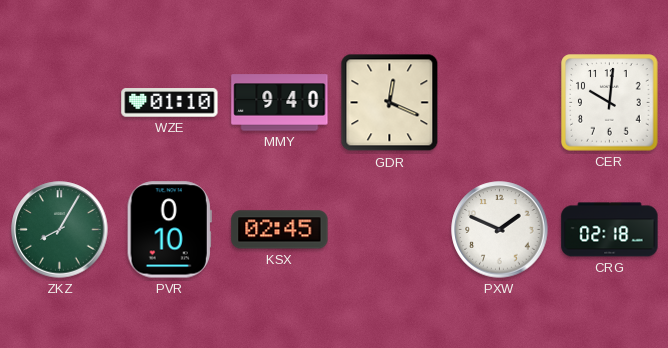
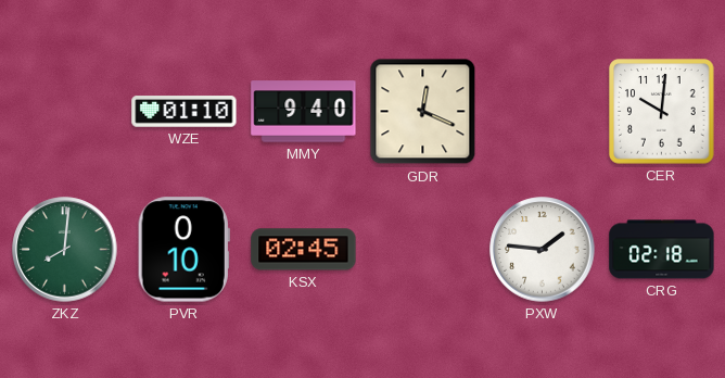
ZKZ: 8:05 -> 8:01
PXW: 1:49 -> 1:46
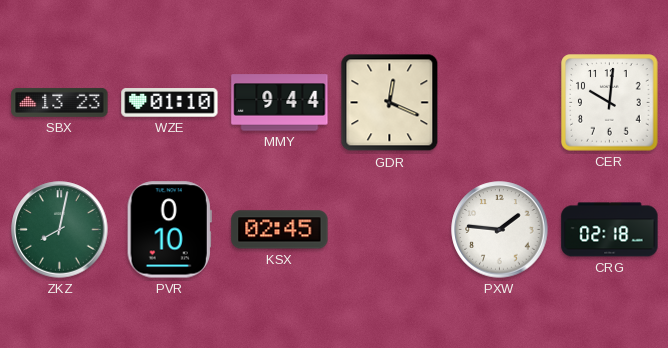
SBX: none -> 13:23
MMY: 9:40 -> 9:44
ZKZ: 8:01 -> 8:02
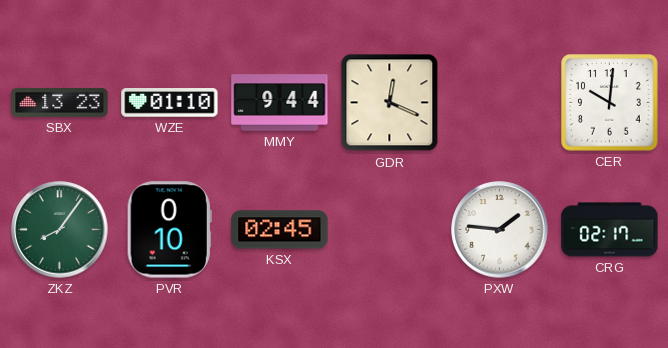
ZKZ: 8:02 -> 8:06
CRG: 02:18 -> 02:17
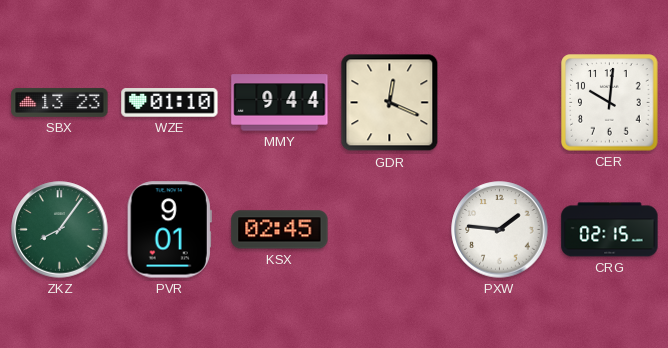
PVR: 0:10 -> 9:01
CRG: 02:17 -> 02:15
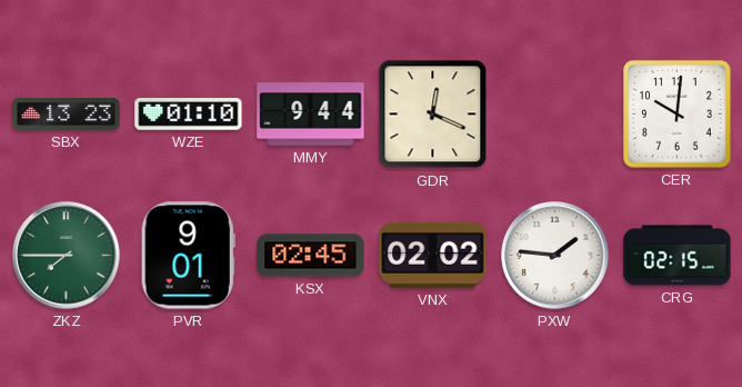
ZKZ: 8:06 -> 7:45
VNX: none -> 02:02
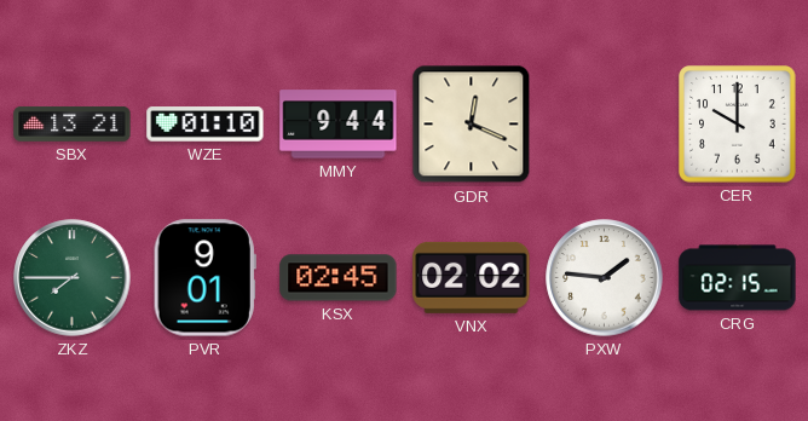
SBX: 13:23 -> 13:21
CER: 10:01 -> 10:00
